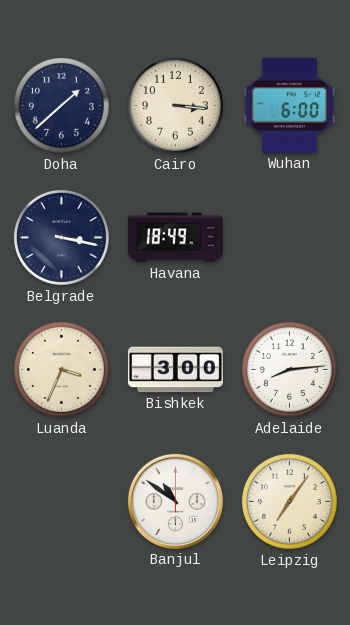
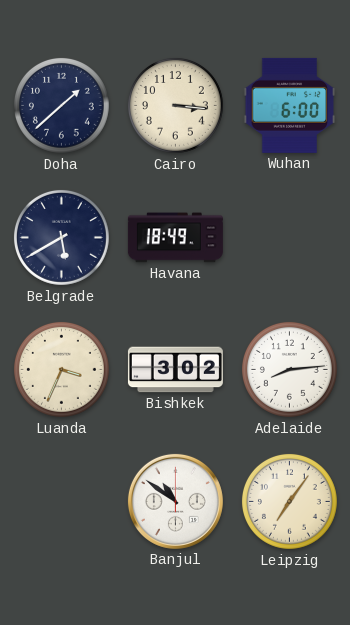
Belgrade: 3:17 -> 5:40
Bishkek: 3:00 -> 3:02
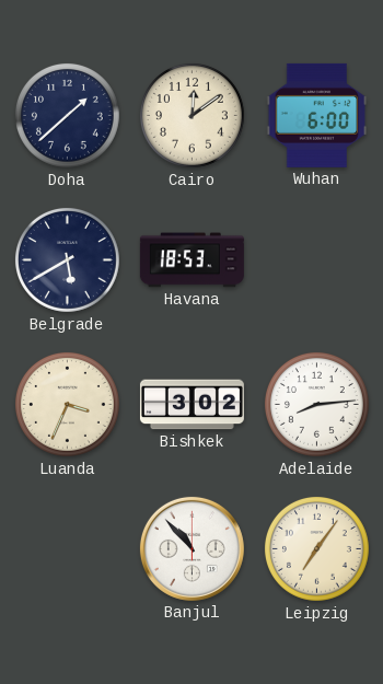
Cairo: 3:16 -> 12:09
Havana: 18:49 -> 18:53
Banjul: 10:51 -> 10:53
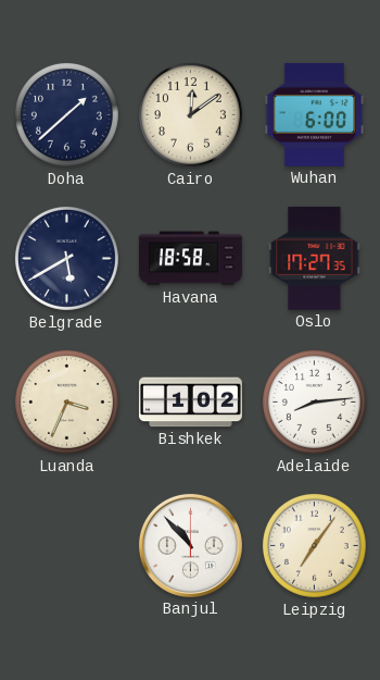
Havana: 18:53 -> 18:58
Oslo: none -> 17:27
Bishkek: 3:02 -> 1:02
